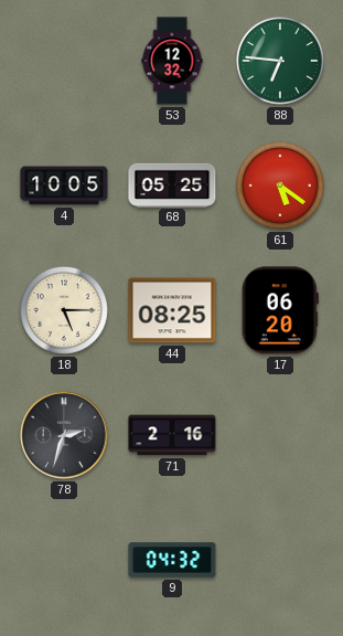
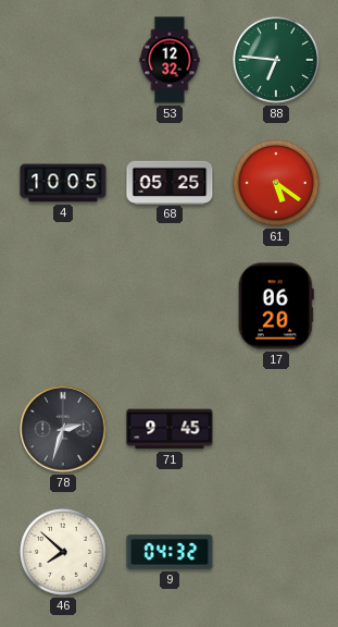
18: 5:15 -> none
44: 08:25 -> none
71: 2:16 -> 9:45
46: none -> 7:52
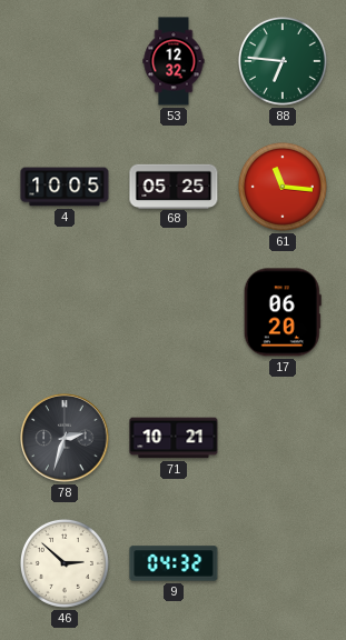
61: 5:21 -> 11:16
71: 9:45 -> 10:21
46: 7:52 -> 2:52
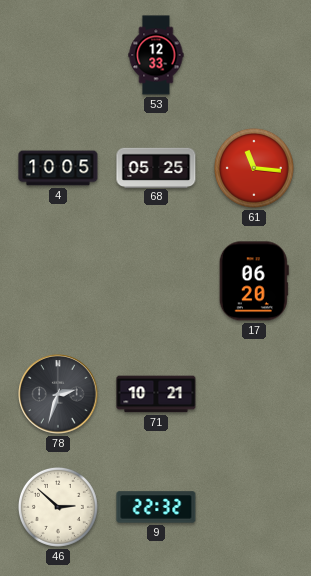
53: 12:32 -> 12:33
88: 6:46 -> none
9: 04:32 -> 22:32
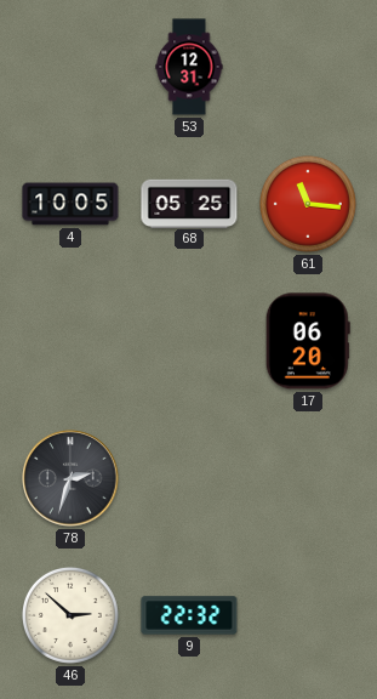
53: 12:33 -> 12:31
71: 10:21 -> none
